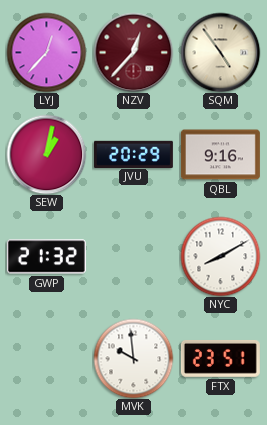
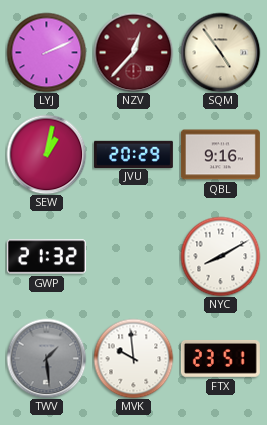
LYJ: 12:37 -> 2:11
TWV: none -> 1:29
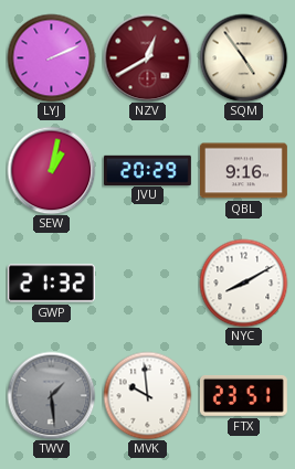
NZV: 12:37 -> 12:40
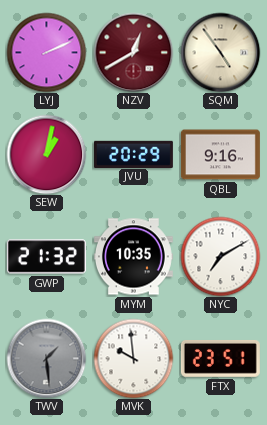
MYM: none -> 10:35
NYC: 8:10 -> 7:10
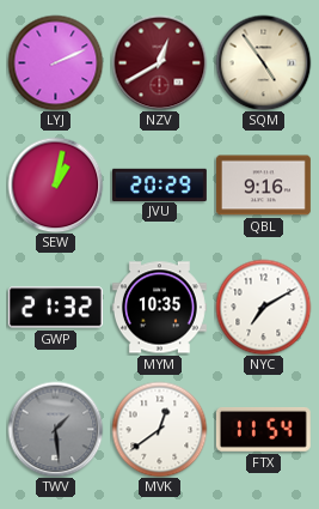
MVK: 9:59 -> 12:39
FTX: 23:51 -> 11:54
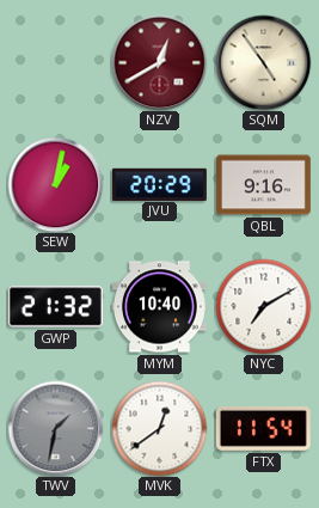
LYJ: 2:11 -> none
MYM: 10:35 -> 10:40
TWV: 1:29 -> 1:32
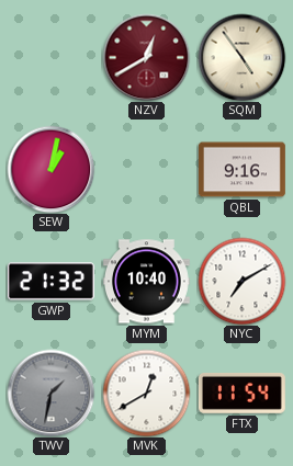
JVU: 20:29 -> none
MVK: 12:39 -> 12:40
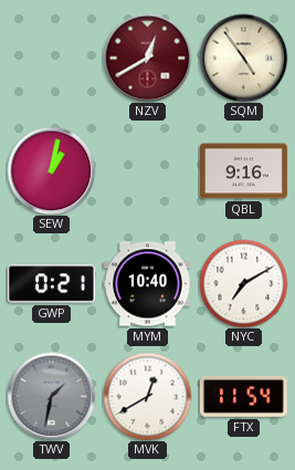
GWP: 21:32 -> 0:21
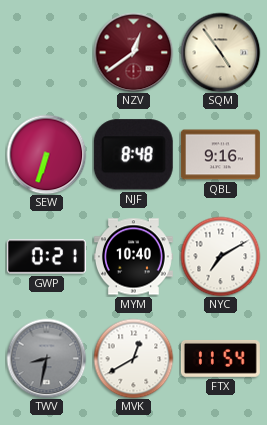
NZV: 12:40 -> 12:39
SEW: 1:02 -> 6:33
NJF: none -> 8:48
TWV: 1:32 -> 8:32
